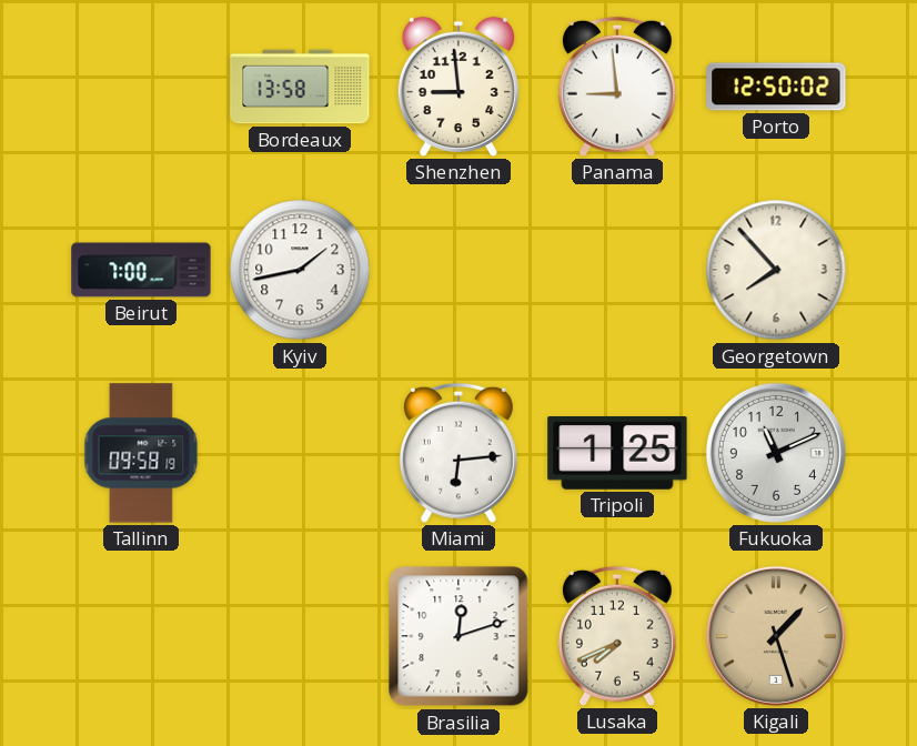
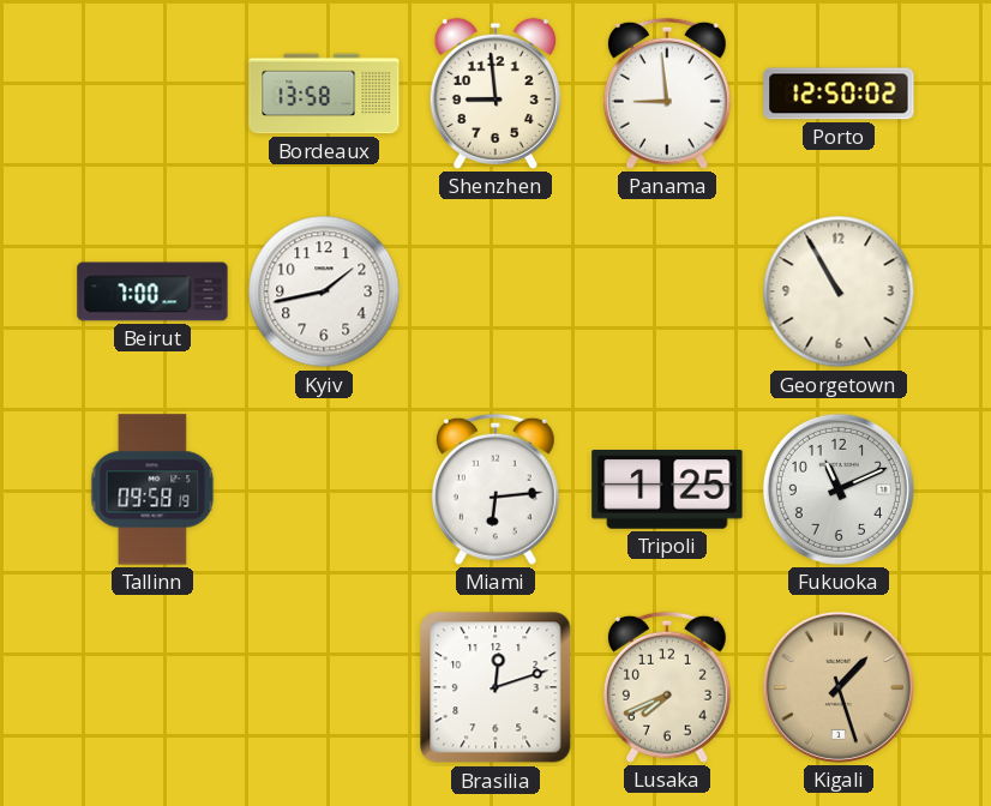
Georgetown: 7:53 -> 10:55
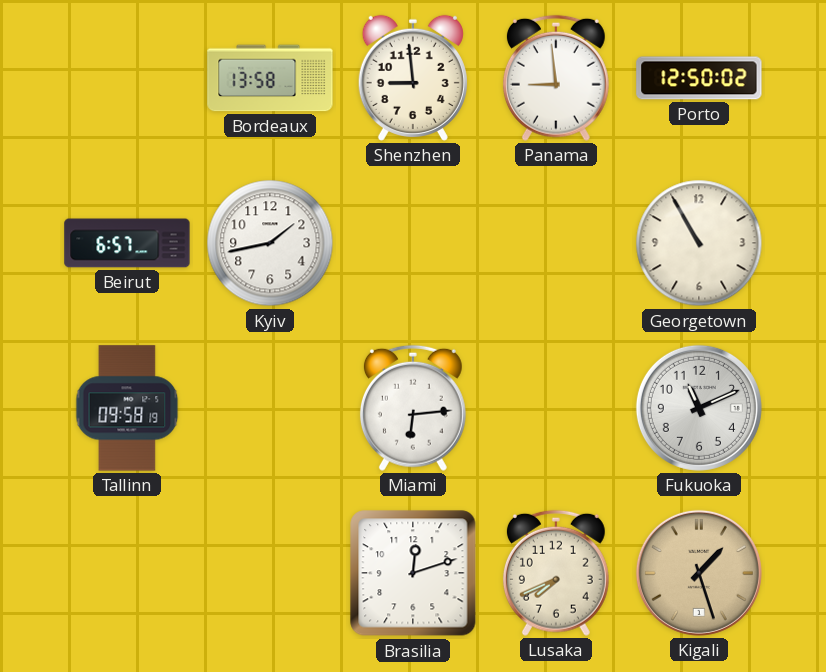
Beirut: 7:00 -> 6:57
Tripoli: 1:25 -> none
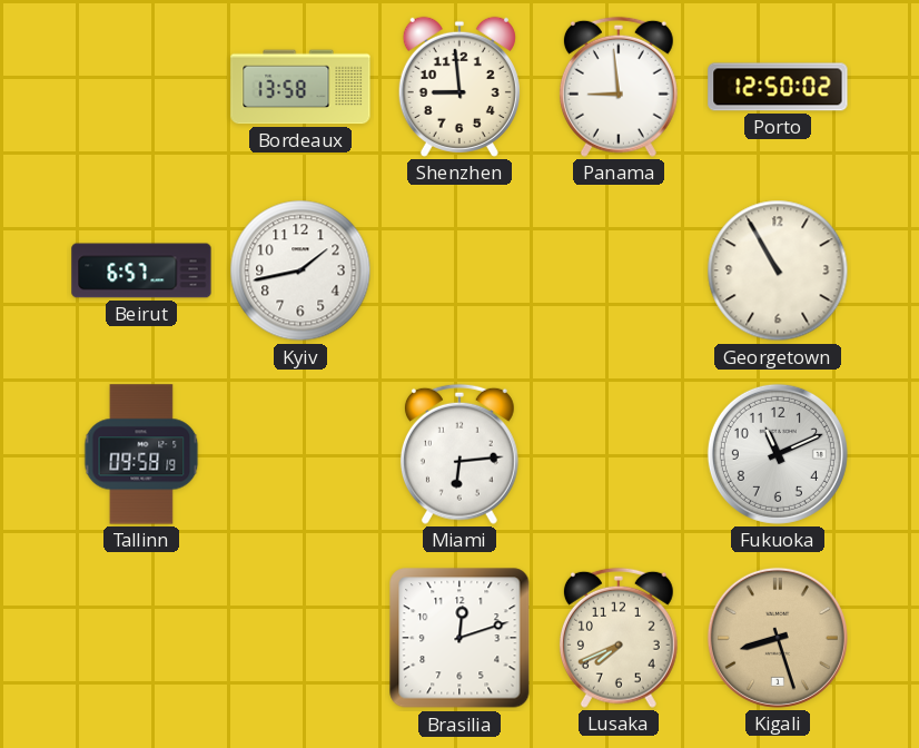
Kigali: 1:27 -> 8:27
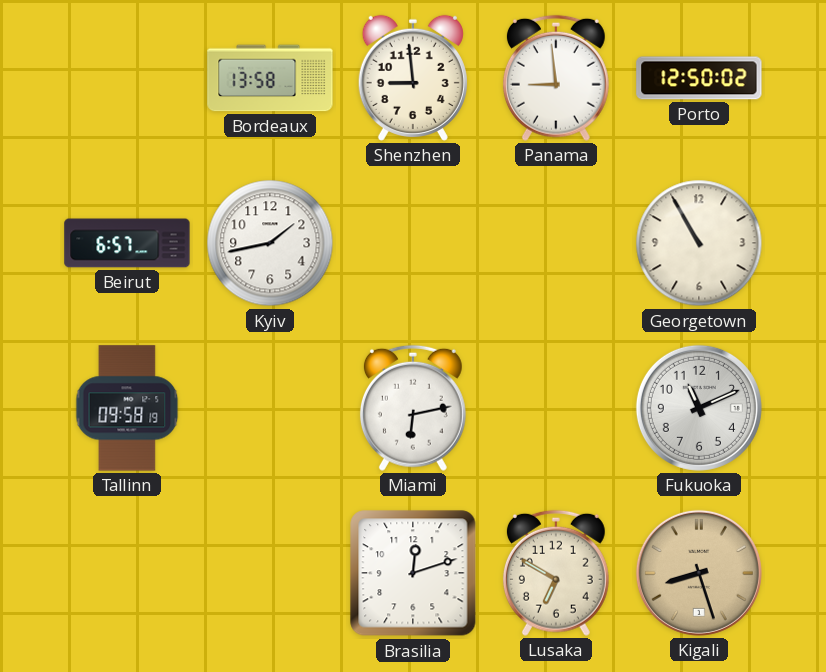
Miami: 6:14 -> 6:13
Lusaka: 7:41 -> 6:50
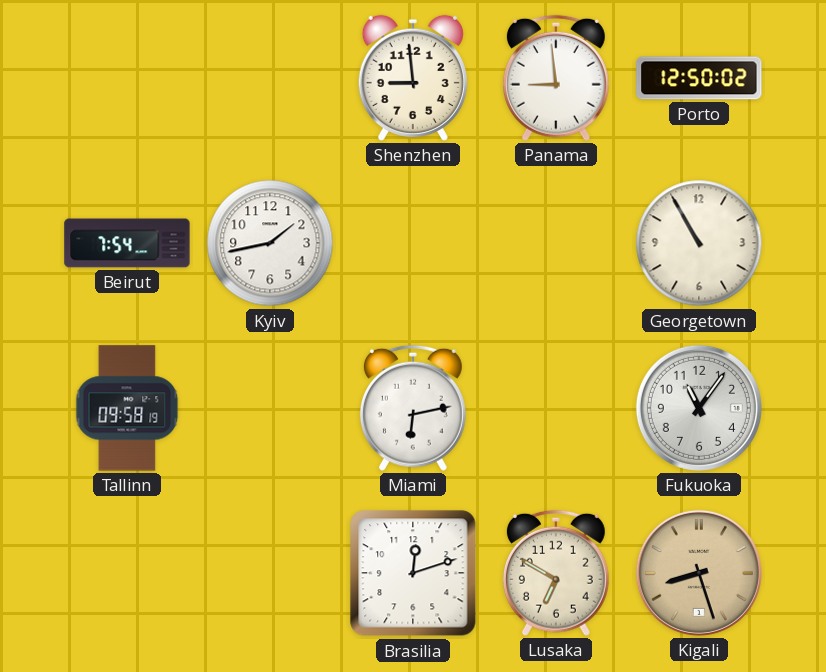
Bordeaux: 13:58 -> none
Beirut: 6:57 -> 7:54
Fukuoka: 11:11 -> 11:06
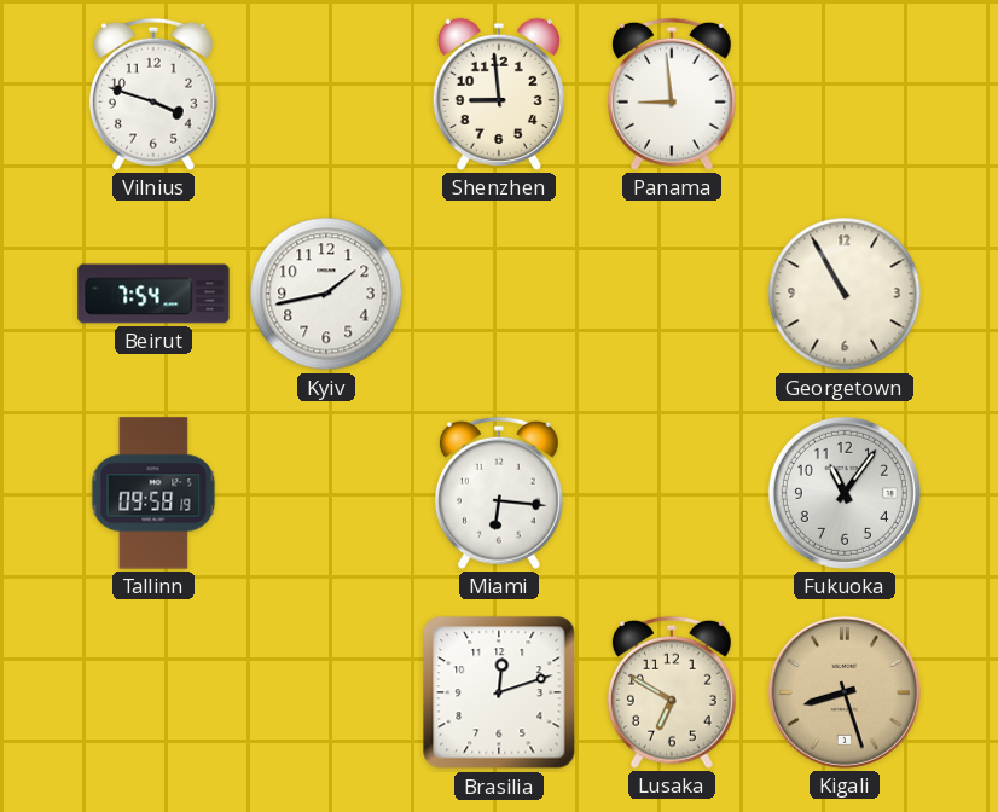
Vilnius: none -> 3:48
Porto: 12:50 -> none
Miami: 6:13 -> 6:16
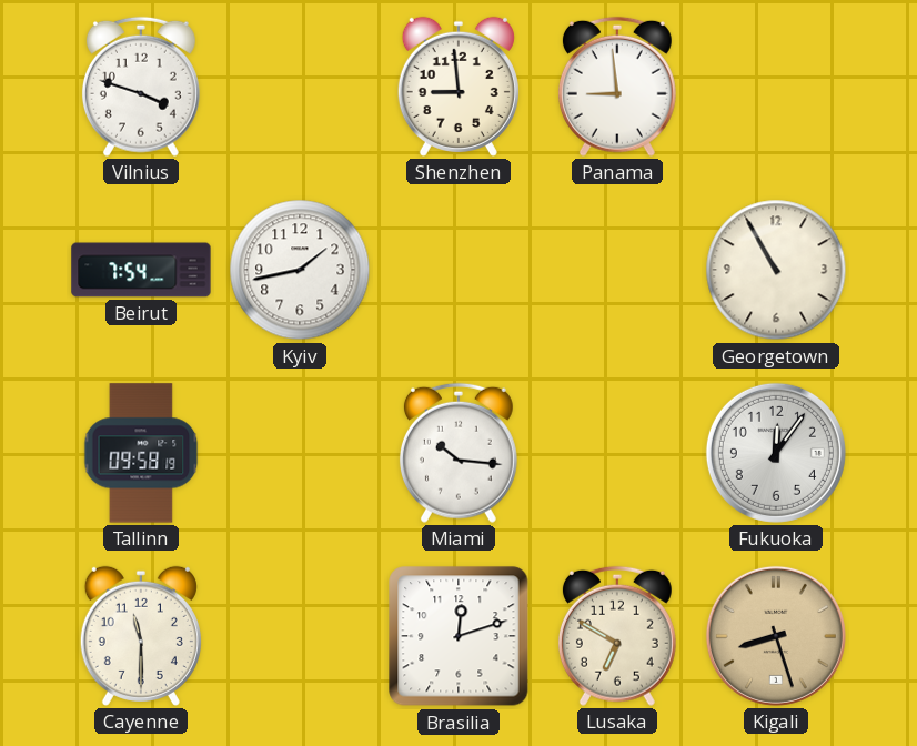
Miami: 6:16 -> 10:16
Fukuoka: 11:06 -> 12:06
Cayenne: none -> 11:30
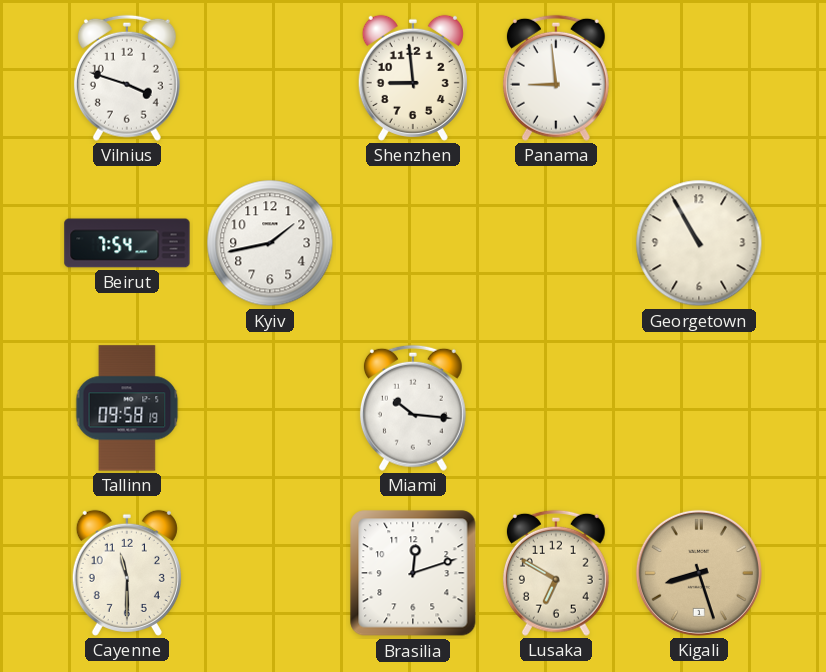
Fukuoka: 12:06 -> none
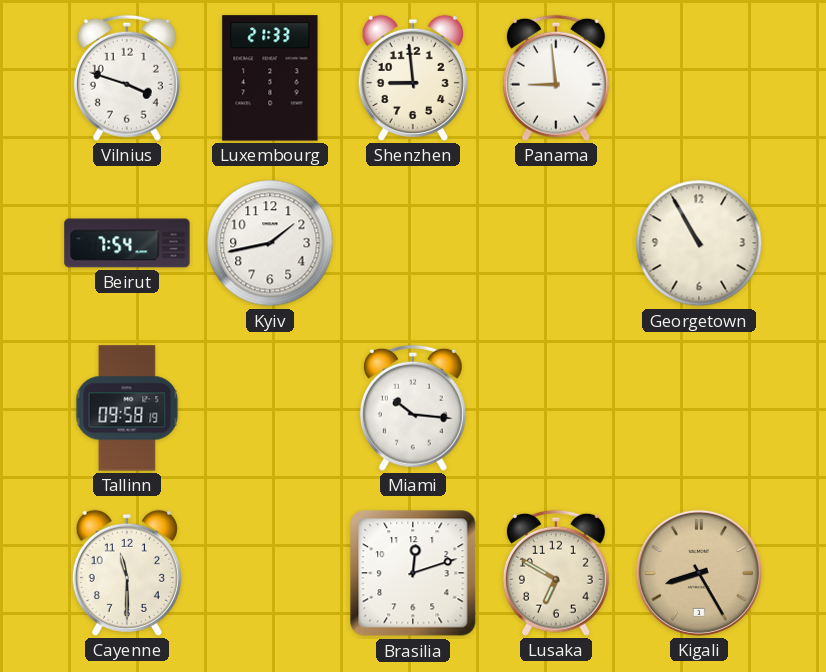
Luxembourg: none -> 21:33
Kigali: 8:27 -> 8:25
